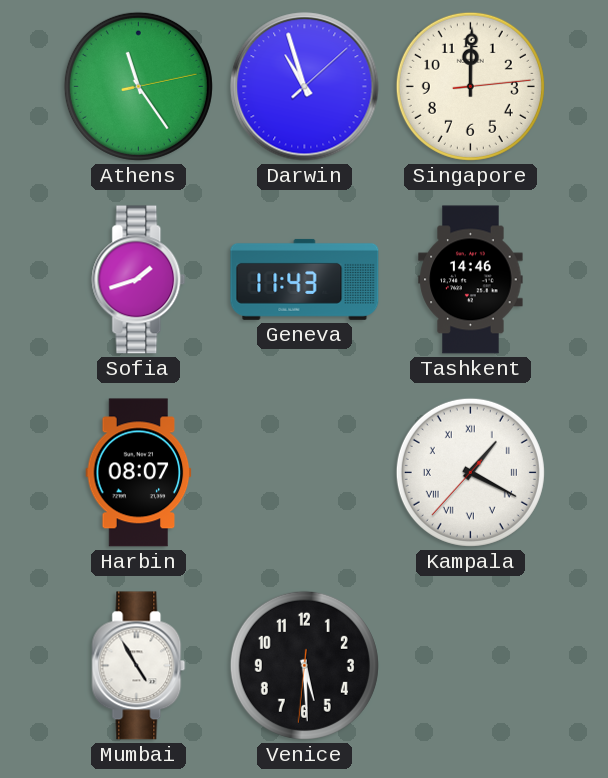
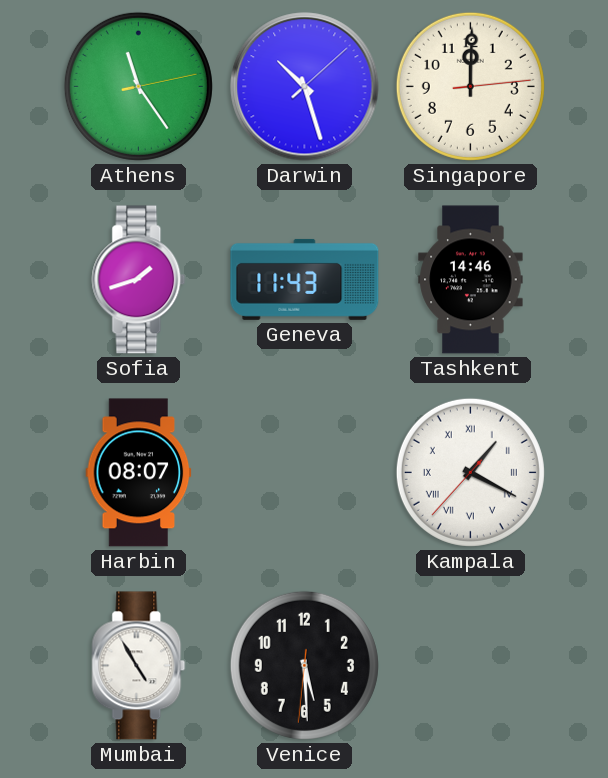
Darwin: 10:57 -> 10:27
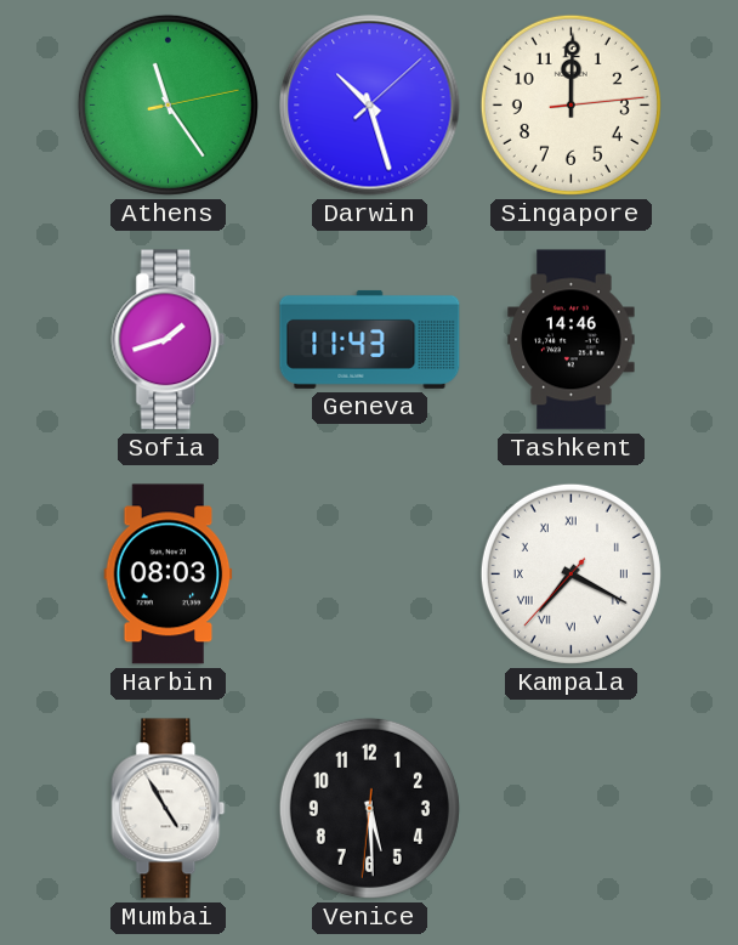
Harbin: 08:07 -> 08:03
Kampala: 1:19 -> 7:19
